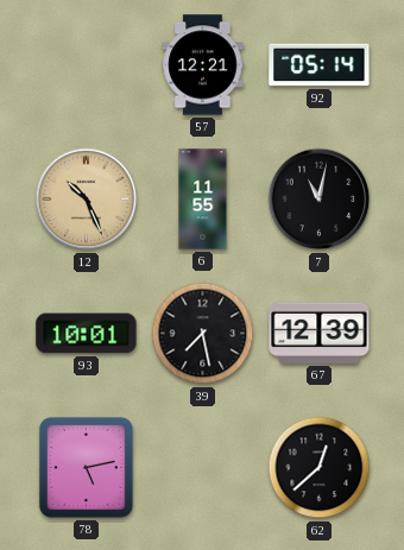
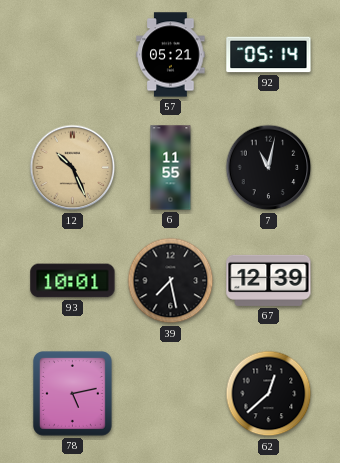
57: 12:21 -> 05:21
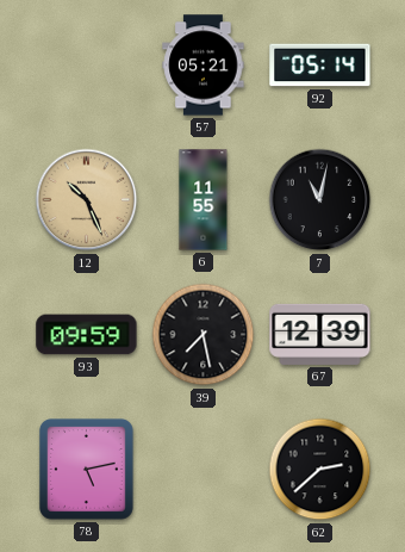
93: 10:01 -> 09:59
62: 12:38 -> 2:38
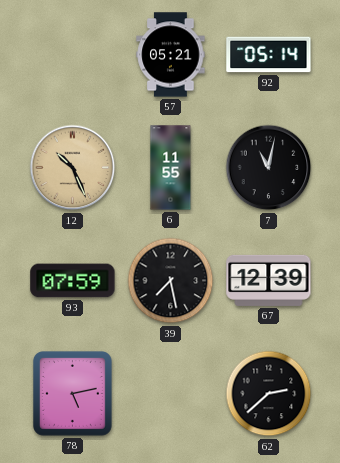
93: 09:59 -> 07:59
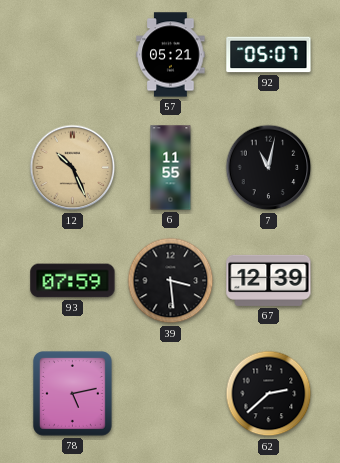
92: 05:14 -> 05:07
39: 7:28 -> 3:29
